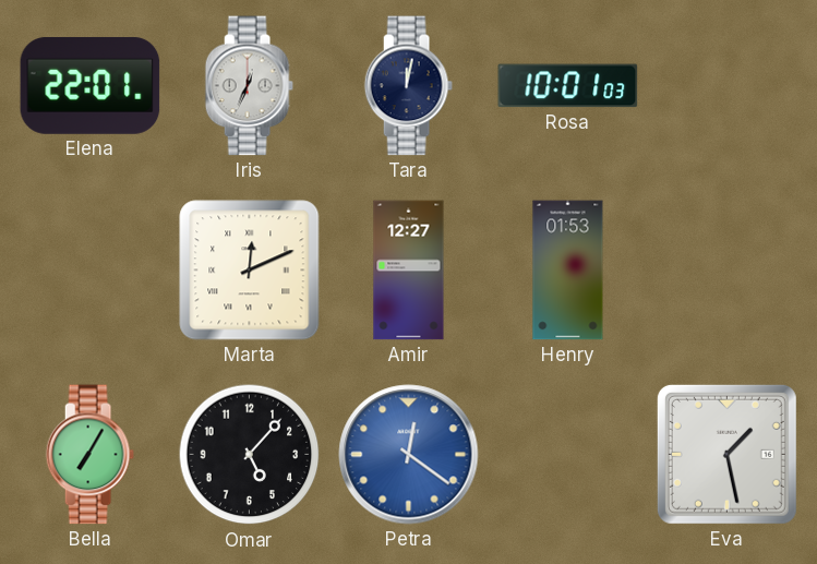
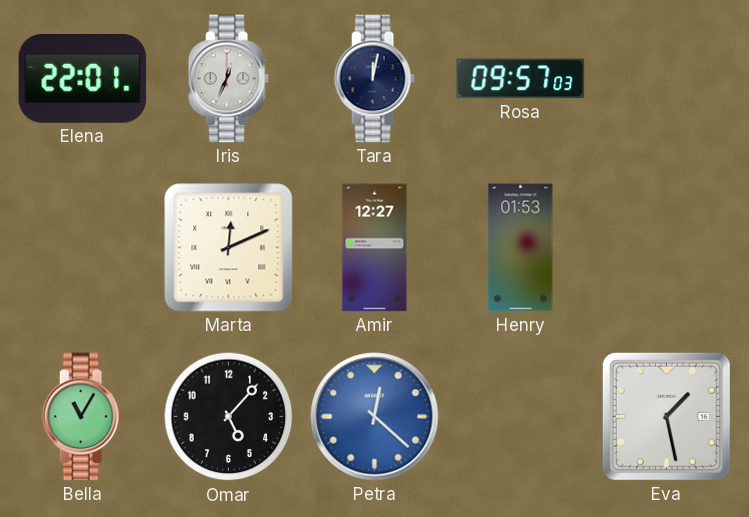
Rosa: 10:01 -> 09:57
Bella: 7:05 -> 11:05
Petra: 12:21 -> 12:22
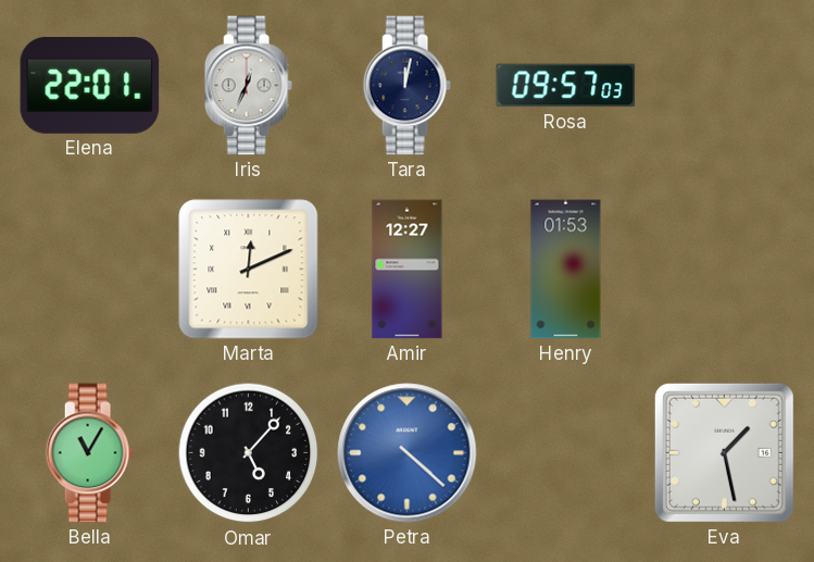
Petra: 12:22 -> 4:22
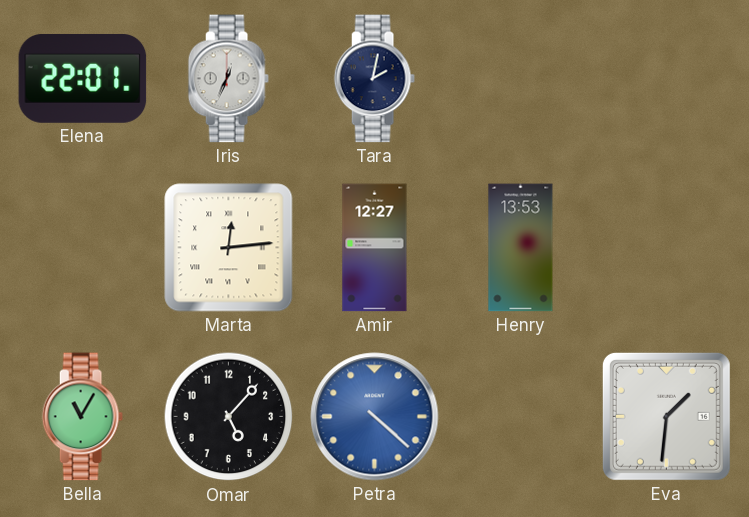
Tara: 12:02 -> 2:02
Rosa: 09:57 -> none
Marta: 12:11 -> 12:14
Henry: 01:53 -> 13:53
Eva: 1:28 -> 1:31
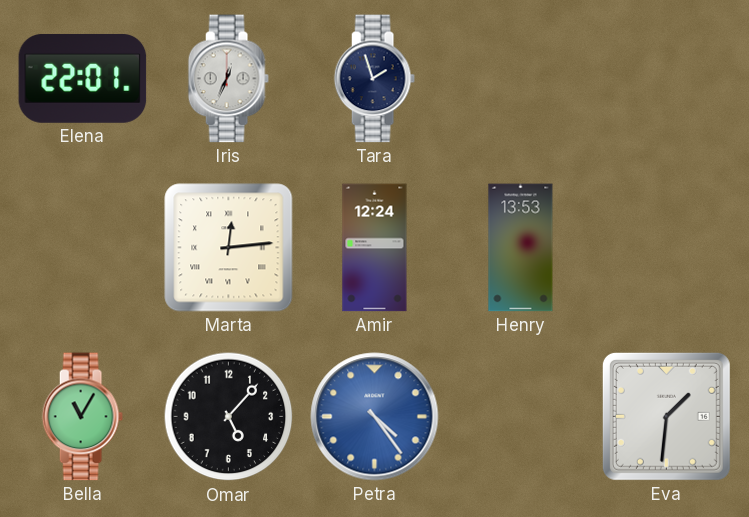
Tara: 2:02 -> 1:57
Amir: 12:27 -> 12:24
Petra: 4:22 -> 4:24
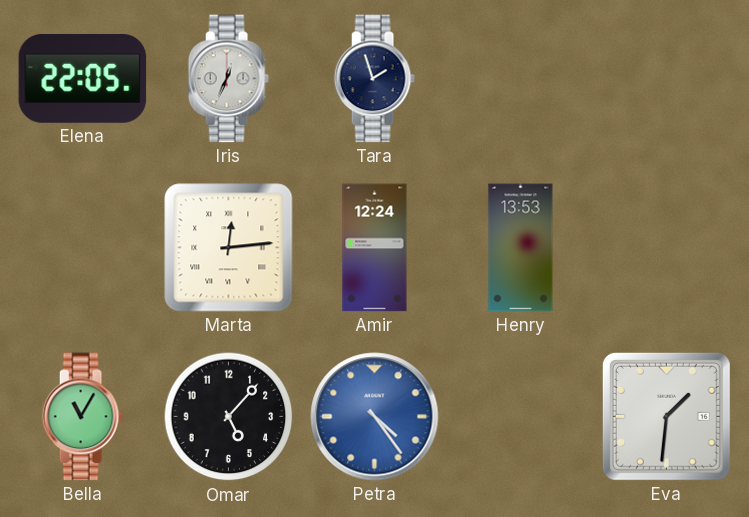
Elena: 22:01 -> 22:05
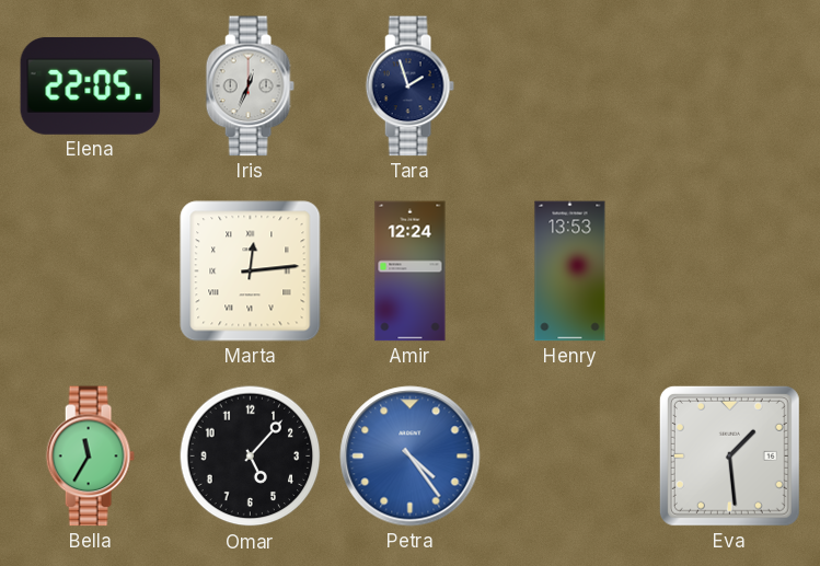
Bella: 11:05 -> 11:35
Eva: 1:31 -> 1:29
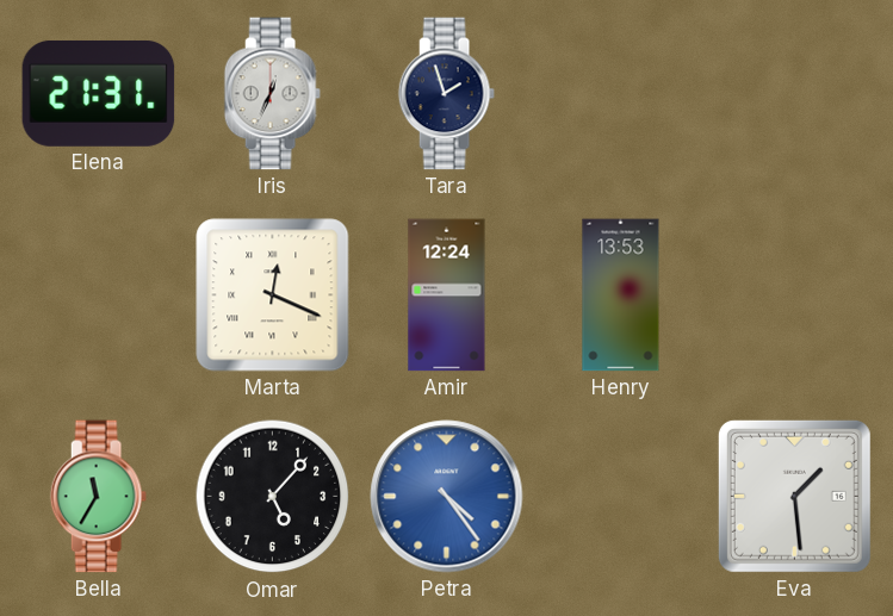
Elena: 22:05 -> 21:31
Marta: 12:14 -> 12:19
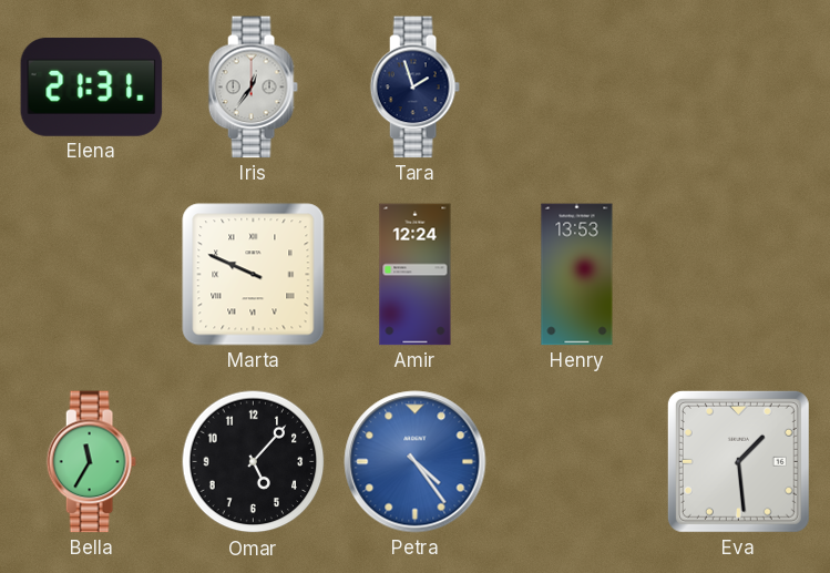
Iris: 12:34 -> 12:36
Marta: 12:19 -> 9:49
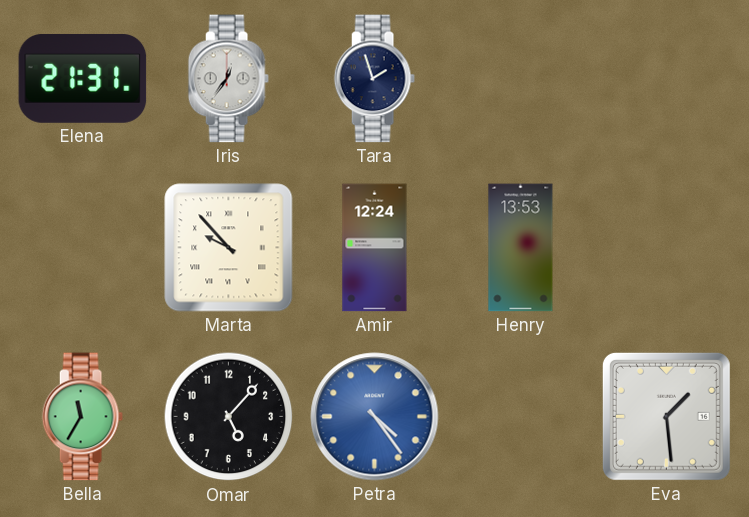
Marta: 9:49 -> 9:53
